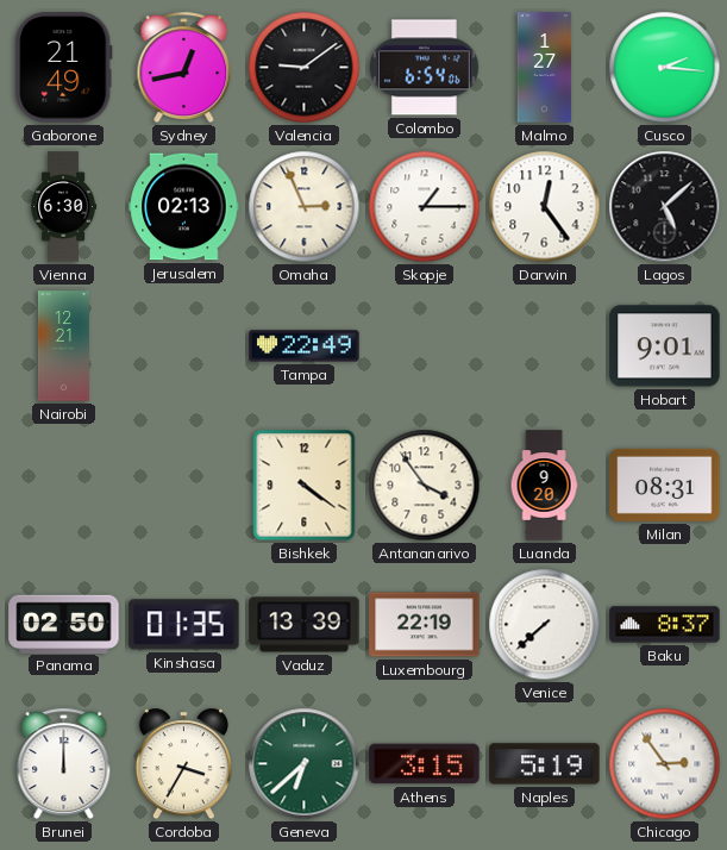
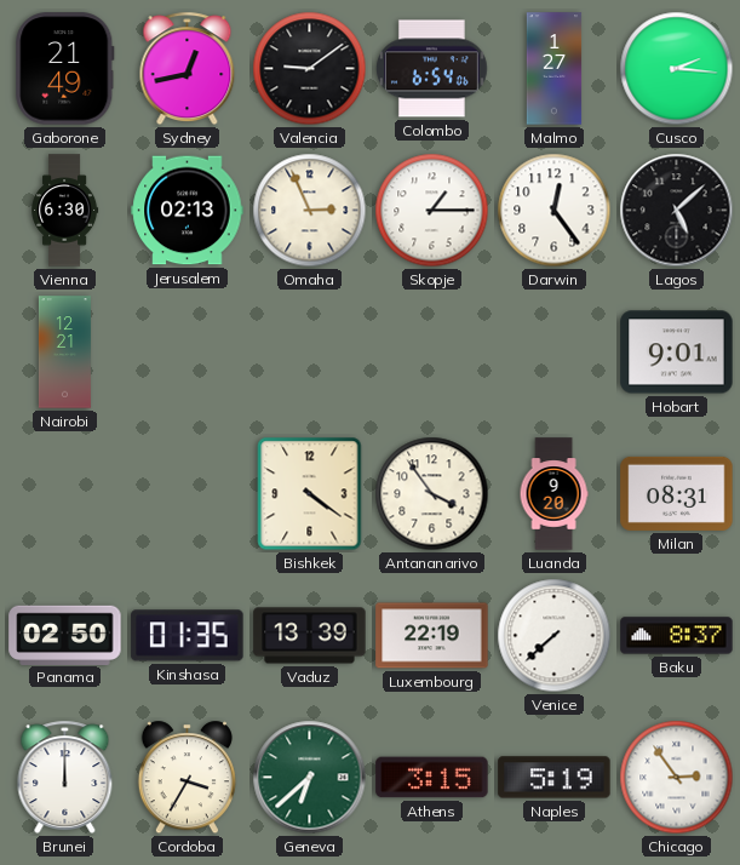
Tampa: 22:49 -> none
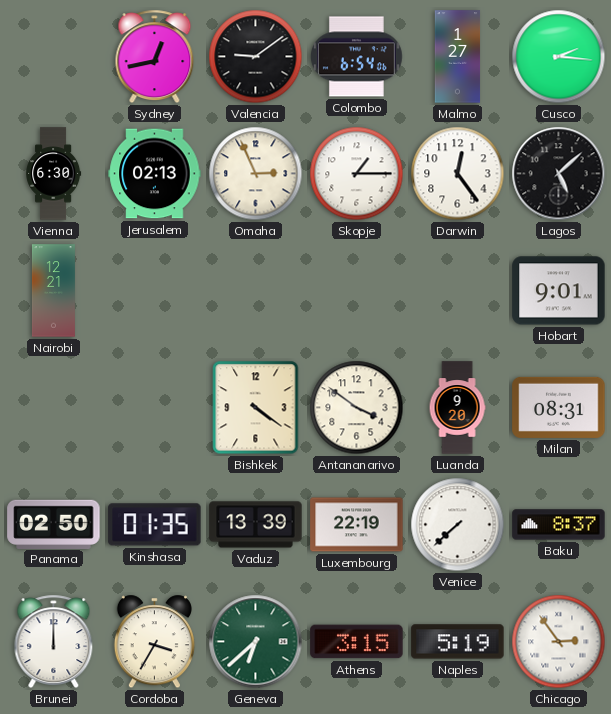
Gaborone: 21:49 -> none
Antananarivo: 3:54 -> 3:51
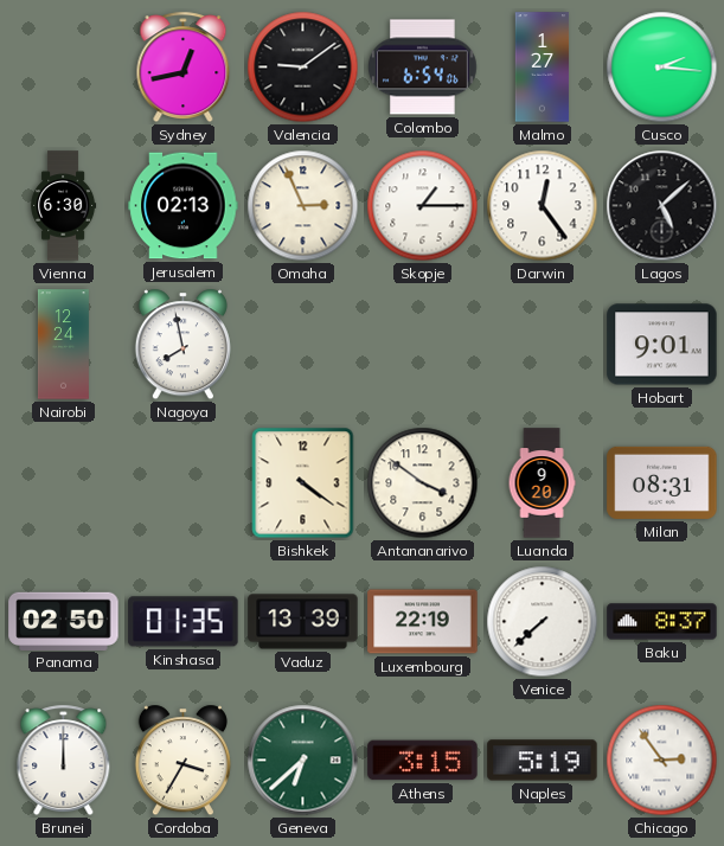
Nairobi: 12:21 -> 12:24
Nagoya: none -> 7:58
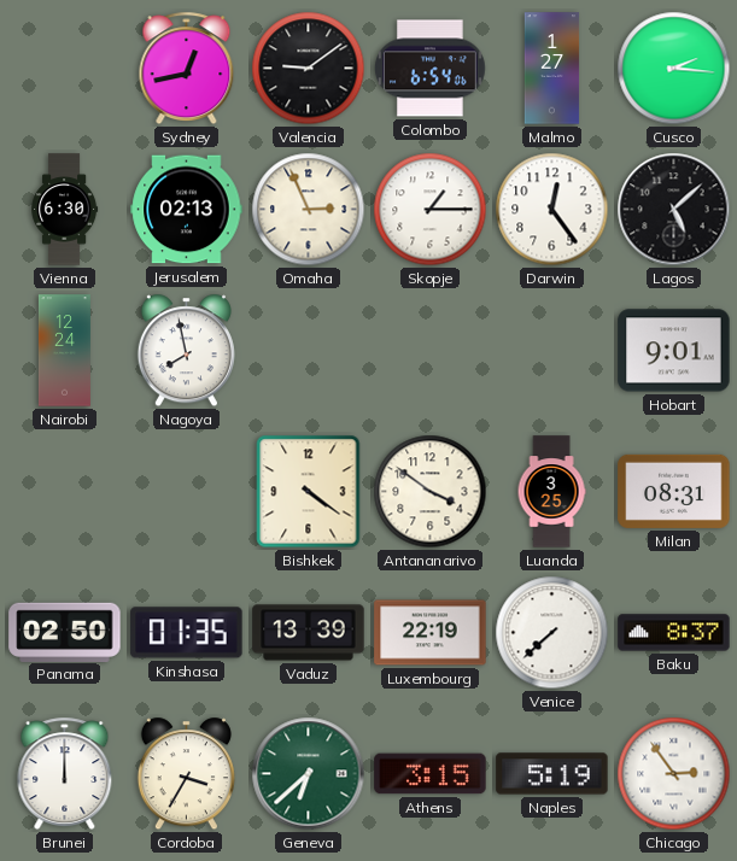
Luanda: 9:20 -> 3:25
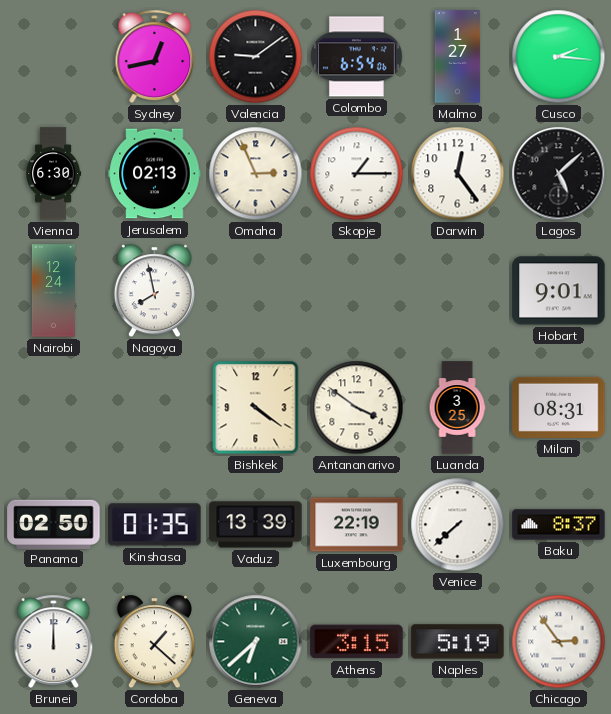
Cordoba: 3:35 -> 1:22
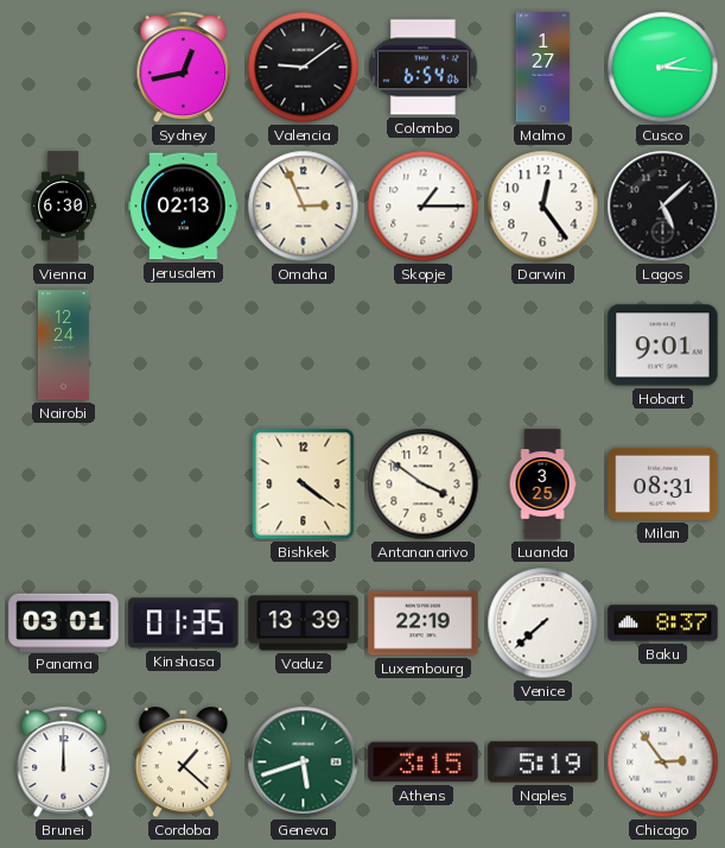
Nagoya: 7:58 -> none
Panama: 02:50 -> 03:01
Geneva: 6:38 -> 5:42
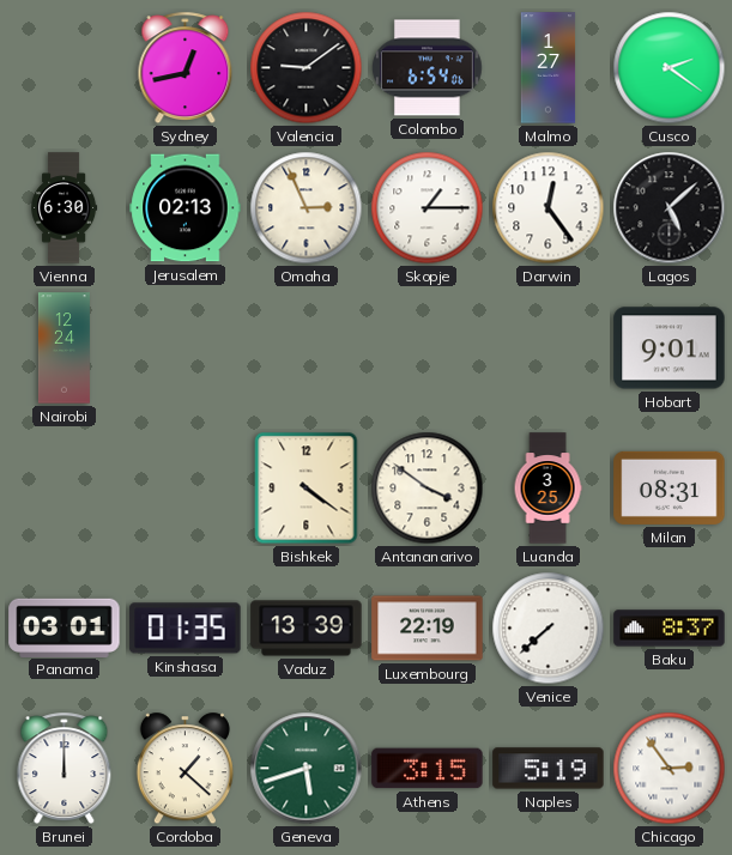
Cusco: 2:16 -> 2:21
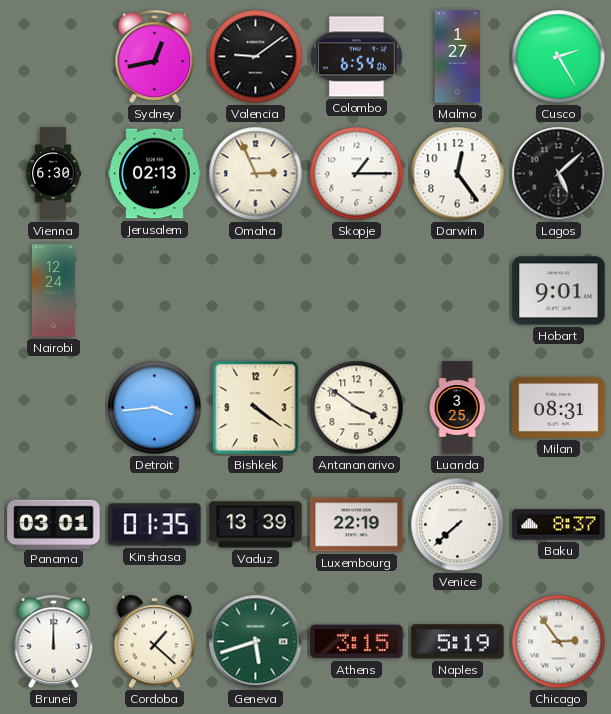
Cusco: 2:21 -> 2:25
Detroit: none -> 3:44
